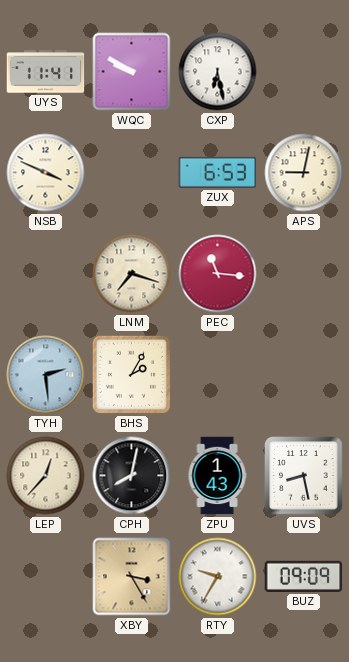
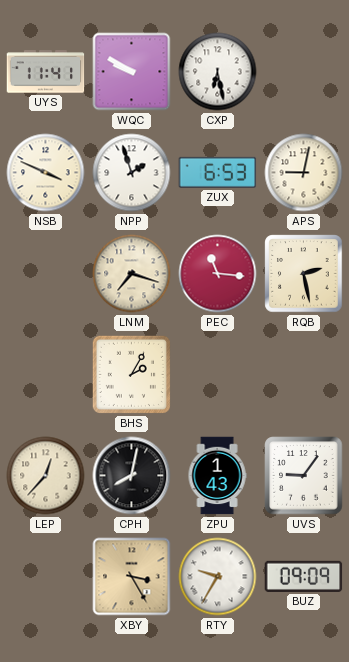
NPP: none -> 1:57
RQB: none -> 2:28
TYH: 2:29 -> none
UVS: 8:28 -> 9:06
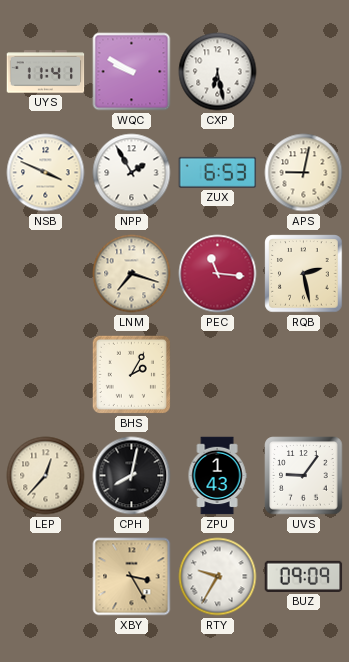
NPP: 1:57 -> 1:55
